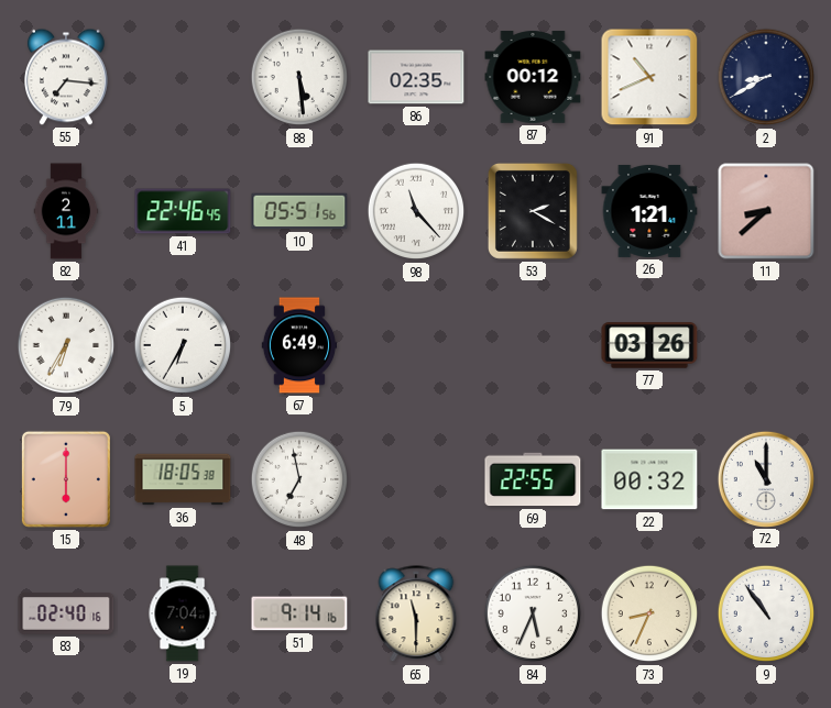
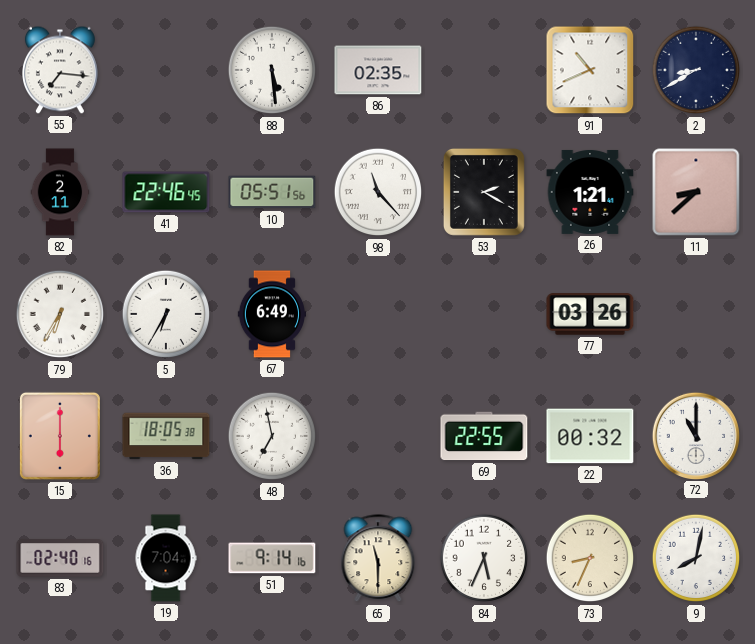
87: 00:12 -> none
9: 10:54 -> 8:02
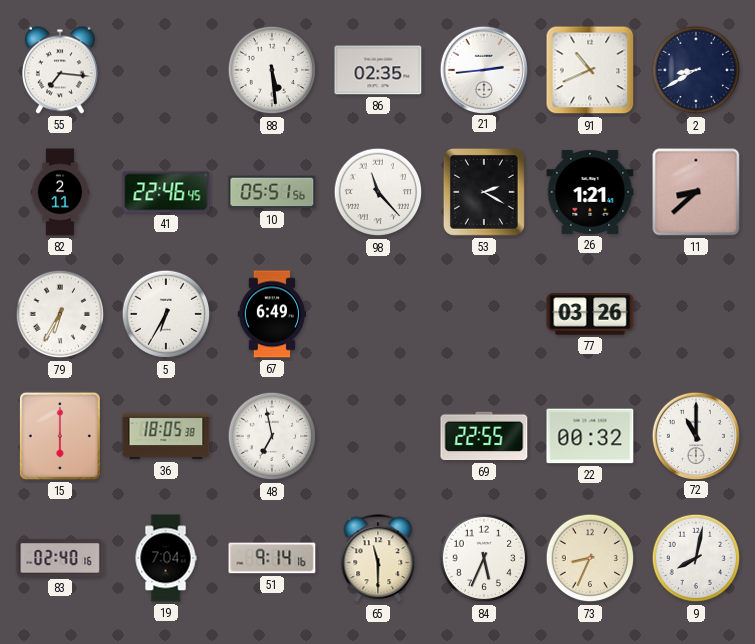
21: none -> 2:44
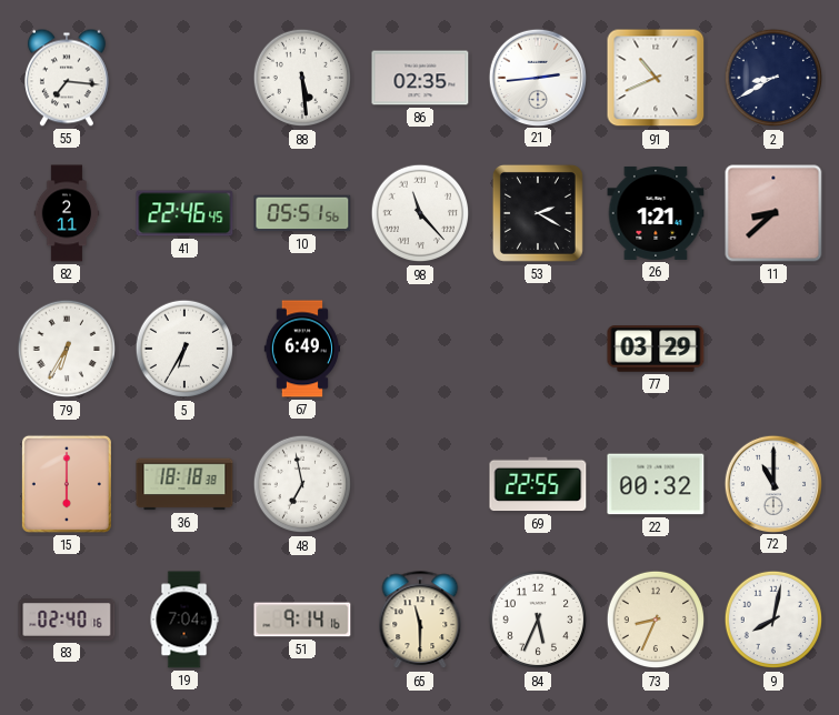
77: 03:26 -> 03:29
36: 18:05 -> 18:18
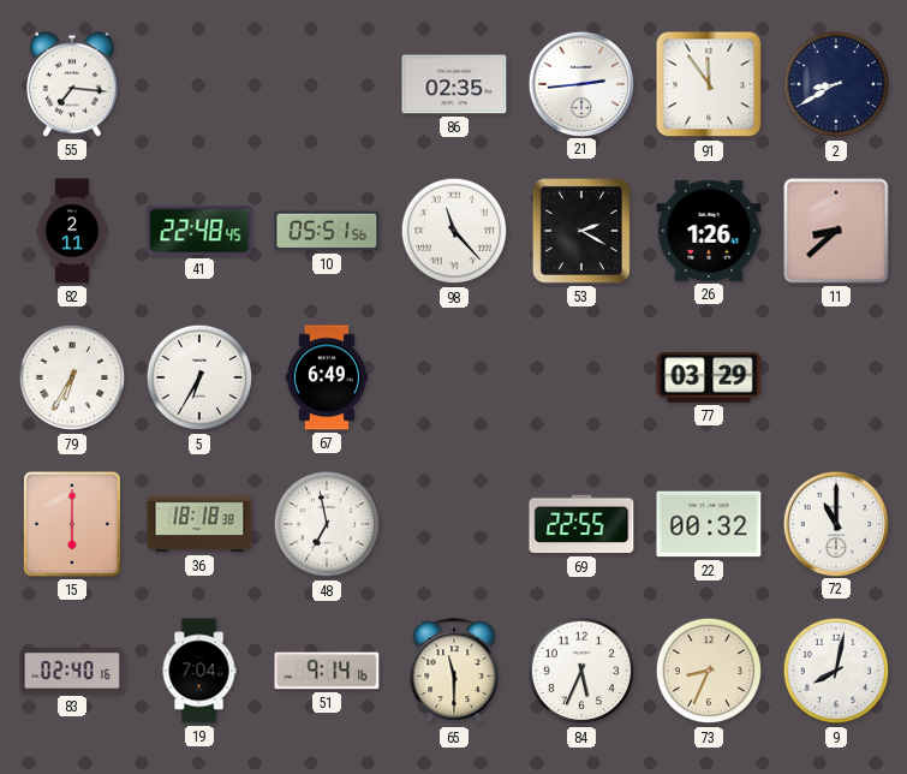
88: 5:29 -> none
91: 10:41 -> 11:54
41: 22:46 -> 22:48
26: 1:21 -> 1:26
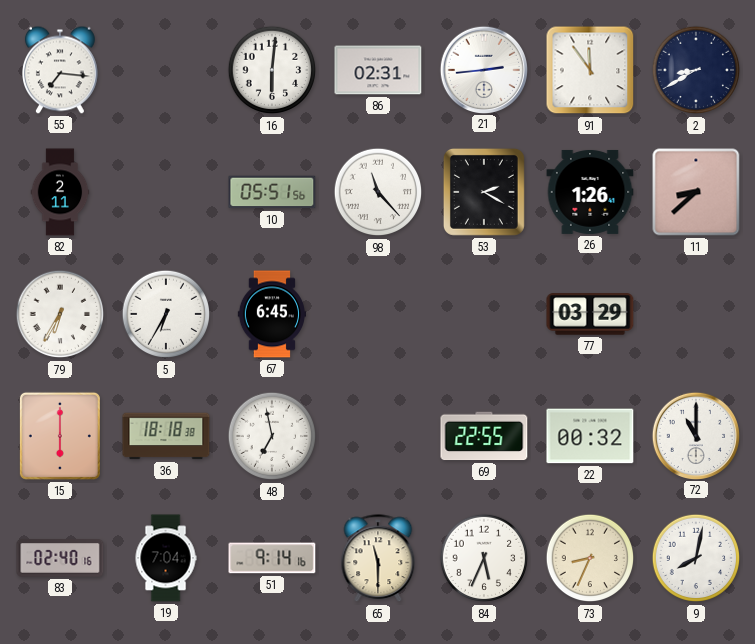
16: none -> 6:01
86: 02:35 -> 02:31
41: 22:48 -> none
67: 6:49 -> 6:45
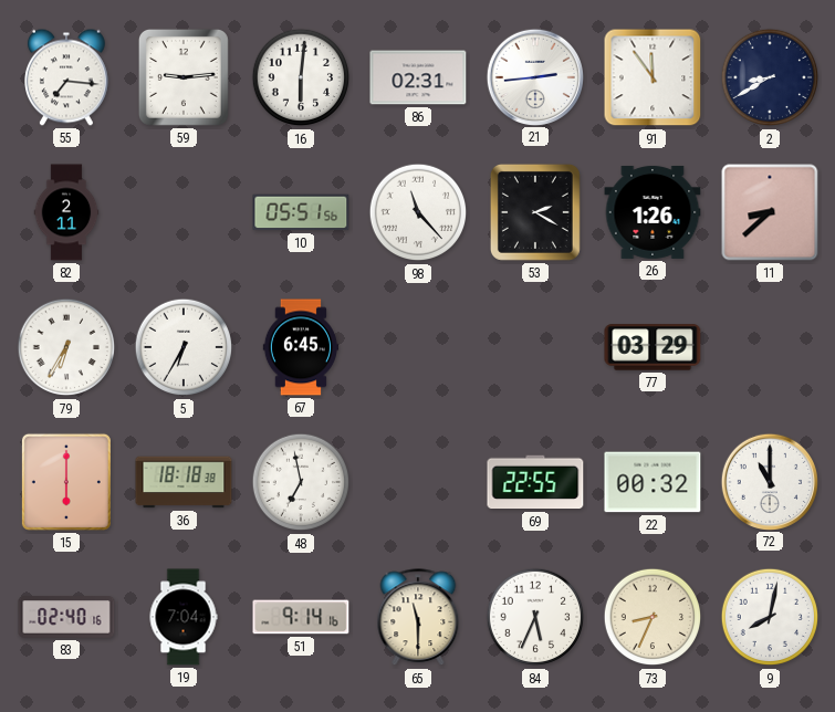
59: none -> 9:14
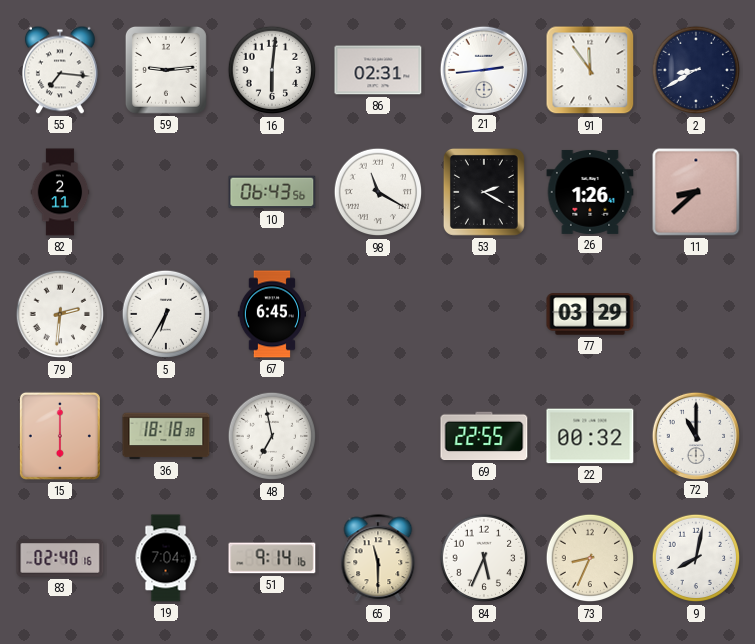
10: 05:51 -> 06:43
98: 11:23 -> 11:20
79: 6:35 -> 2:31
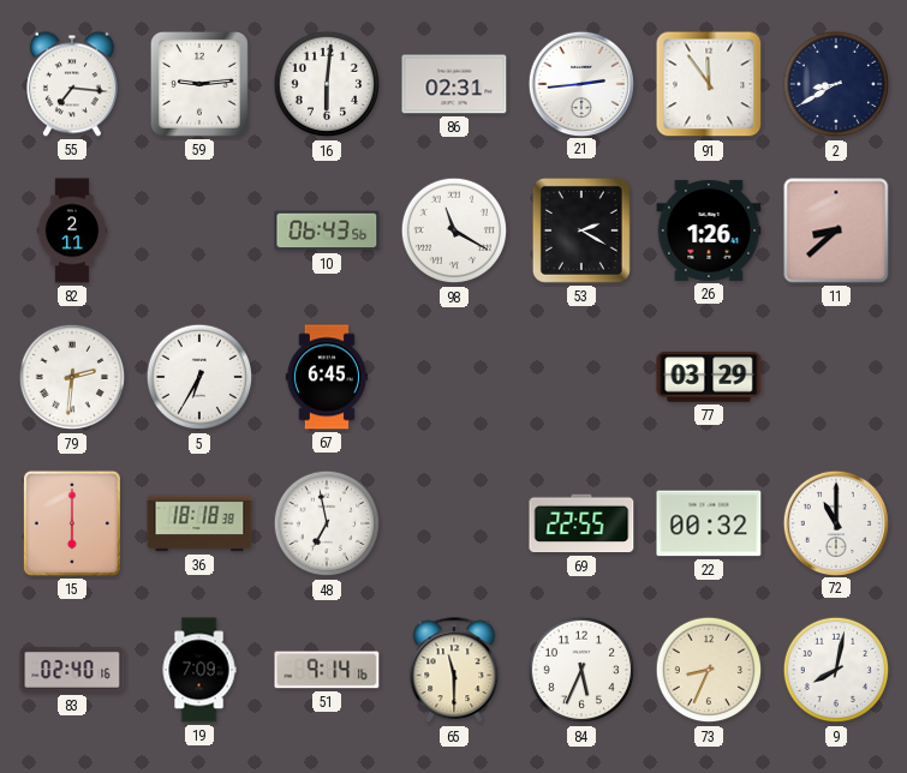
19: 7:04 -> 7:09
